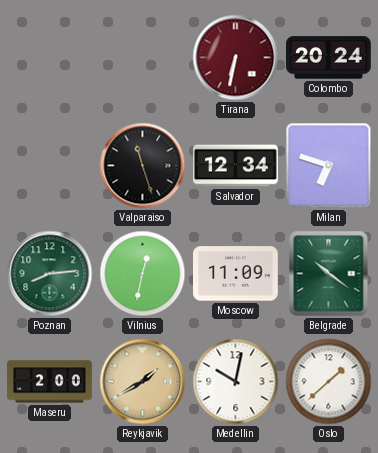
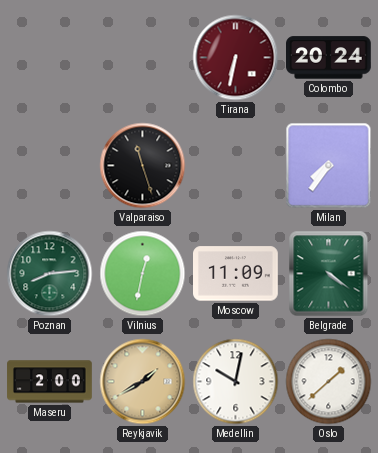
Salvador: 12:34 -> none
Milan: 6:48 -> 7:36
Belgrade: 10:21 -> 4:21
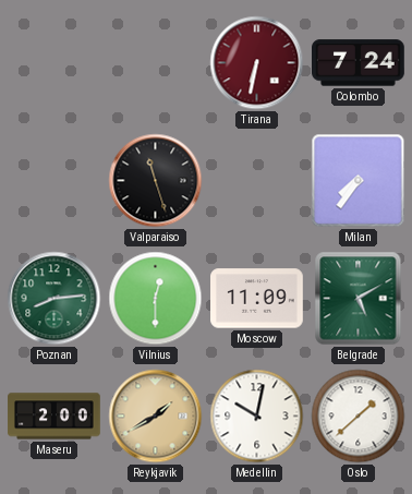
Colombo: 20:24 -> 7:24
Vilnius: 12:32 -> 12:30
Belgrade: 4:21 -> 5:10
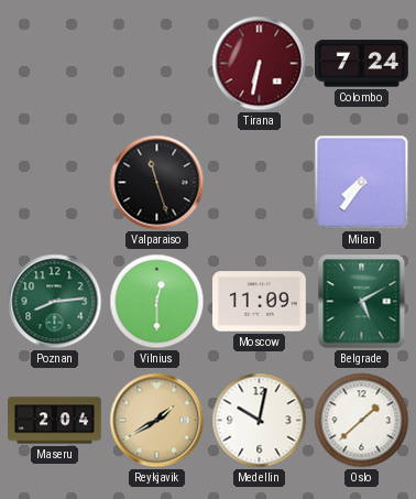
Maseru: 2:00 -> 2:04
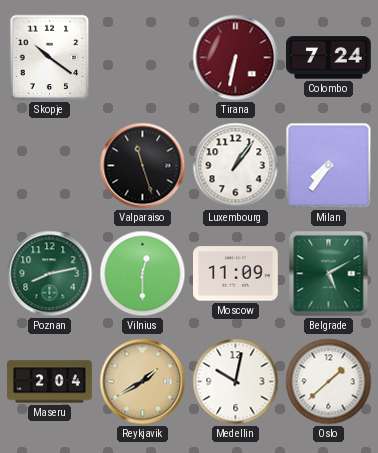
Skopje: none -> 10:21
Luxembourg: none -> 1:06
Poznan: 8:14 -> 8:13
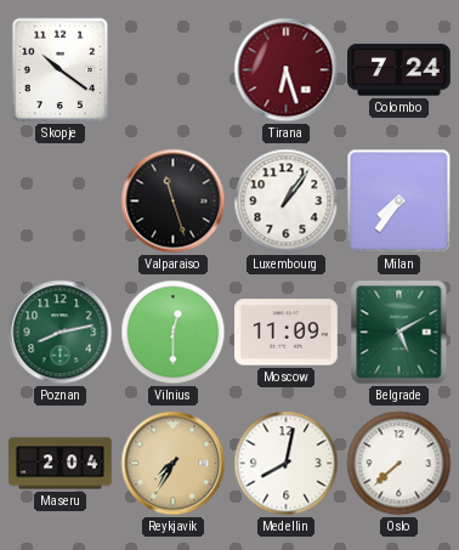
Tirana: 6:32 -> 6:27
Reykjavik: 1:40 -> 7:35
Medellin: 10:02 -> 8:02
Oslo: 1:38 -> 7:38
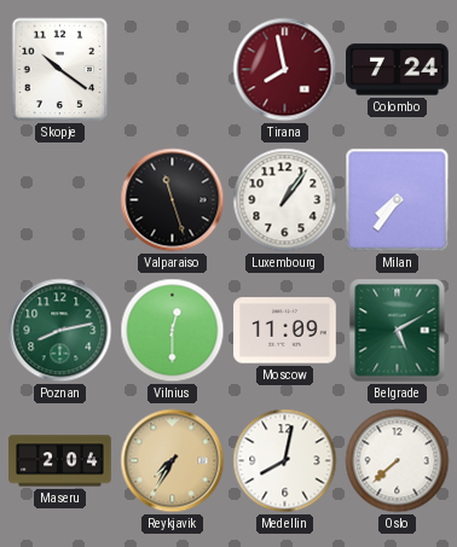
Tirana: 6:27 -> 7:58
